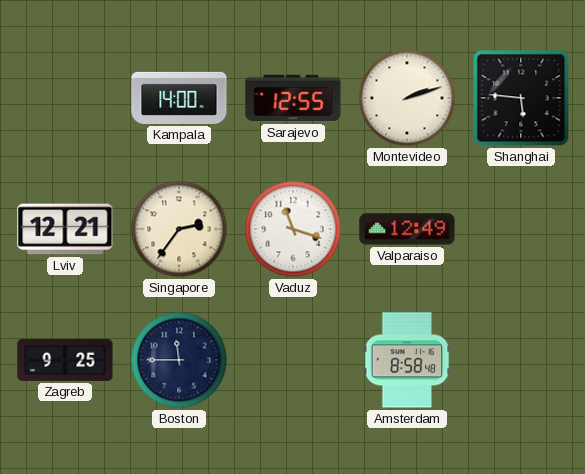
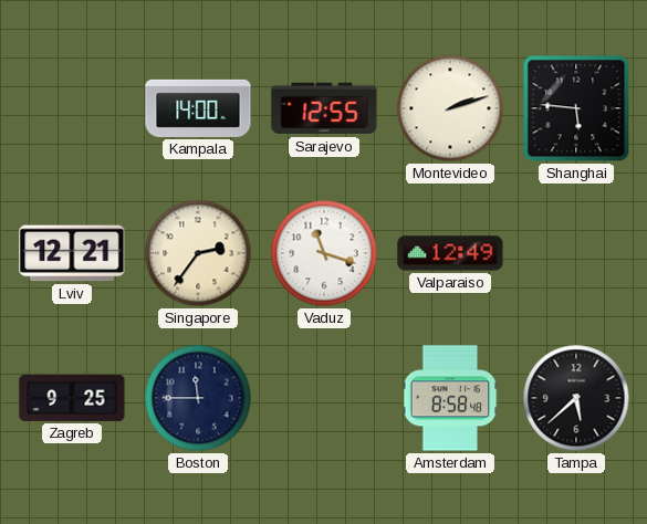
Tampa: none -> 5:38
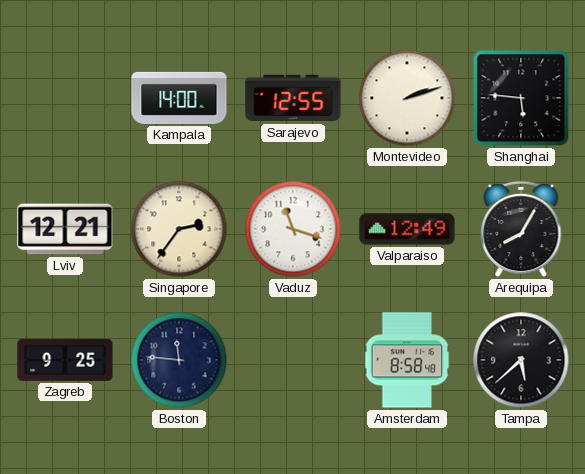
Arequipa: none -> 8:05
Boston: 11:45 -> 11:46
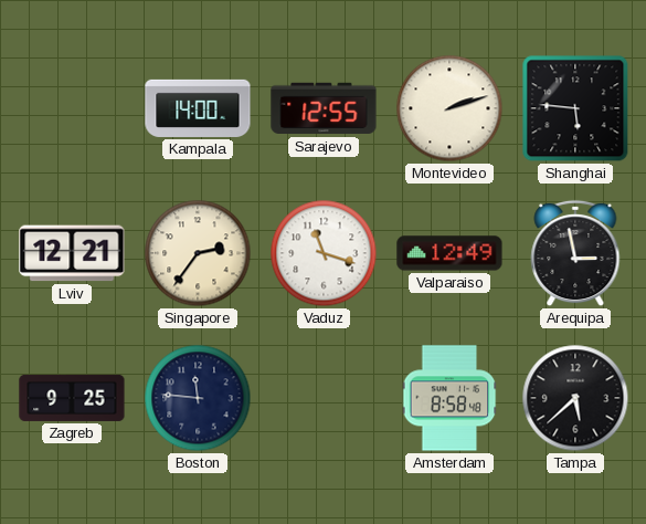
Arequipa: 8:05 -> 2:58
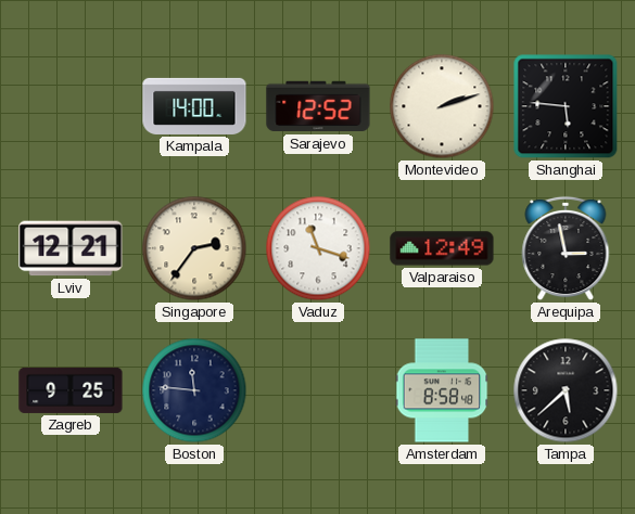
Sarajevo: 12:55 -> 12:52
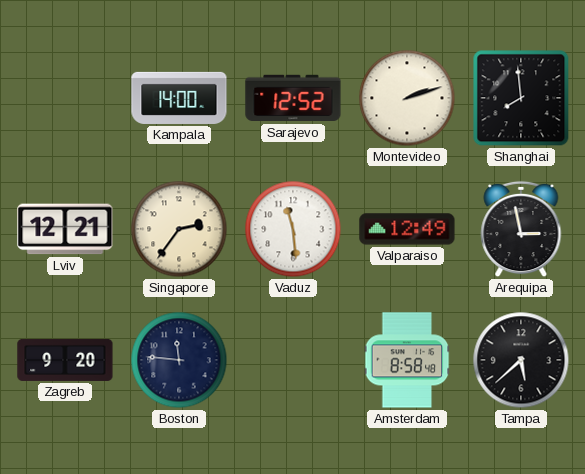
Shanghai: 5:46 -> 7:59
Vaduz: 11:18 -> 11:29
Zagreb: 9:25 -> 9:20
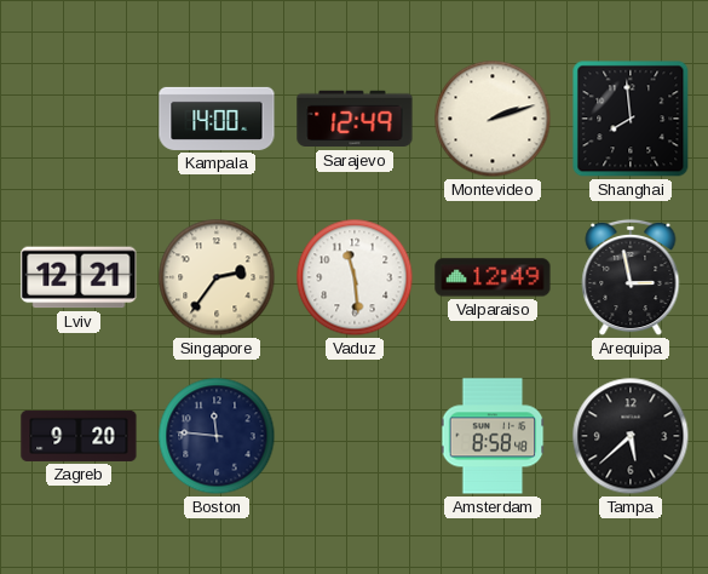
Sarajevo: 12:52 -> 12:49
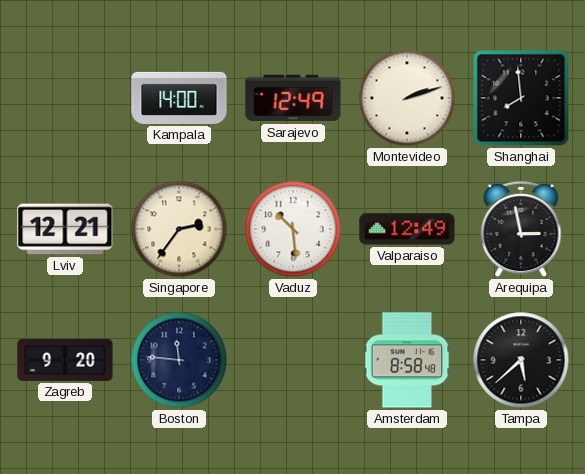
Vaduz: 11:29 -> 10:29
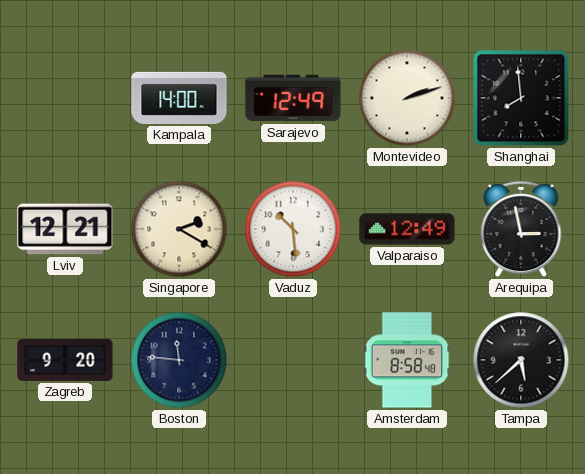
Singapore: 2:36 -> 2:20
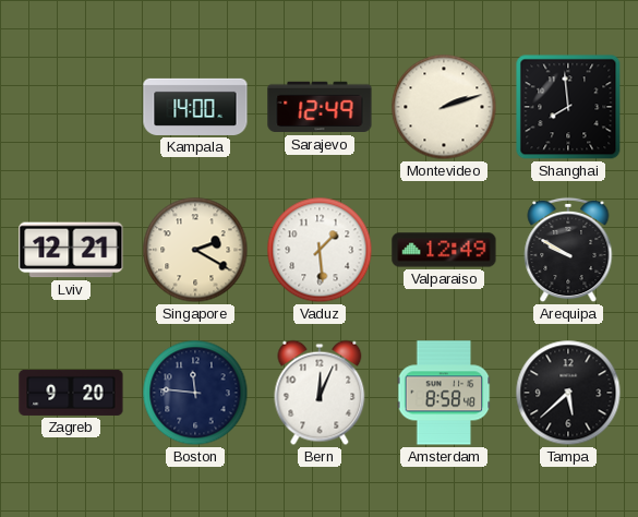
Vaduz: 10:29 -> 1:29
Arequipa: 2:58 -> 9:50
Bern: none -> 12:04
